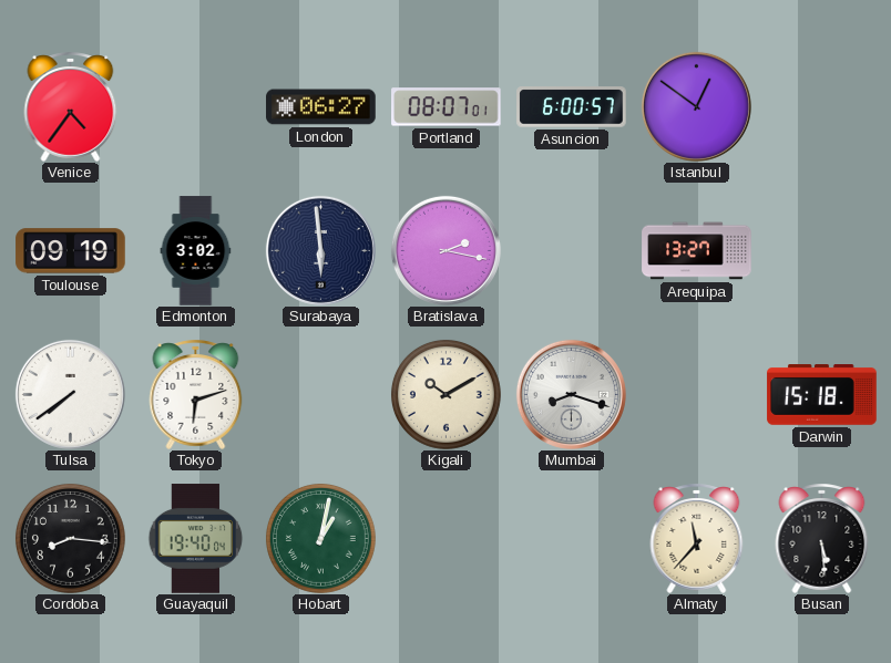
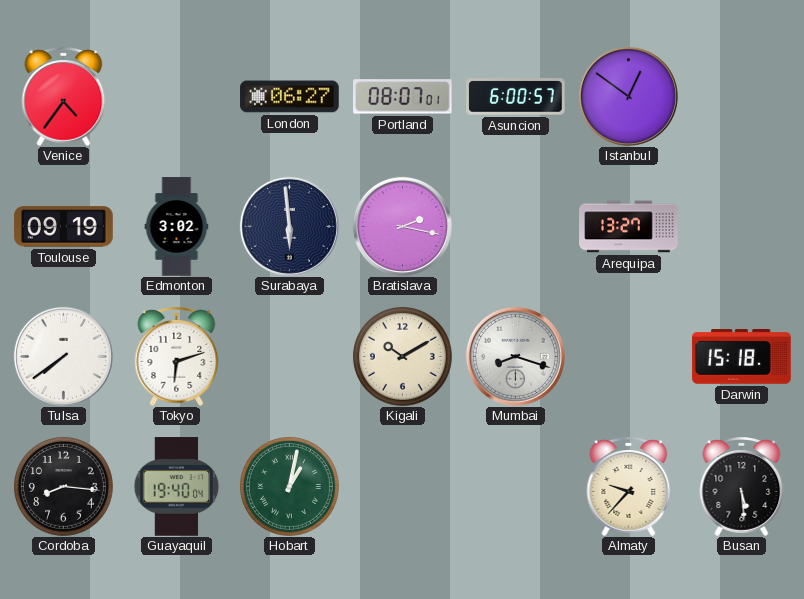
Almaty: 11:37 -> 9:37
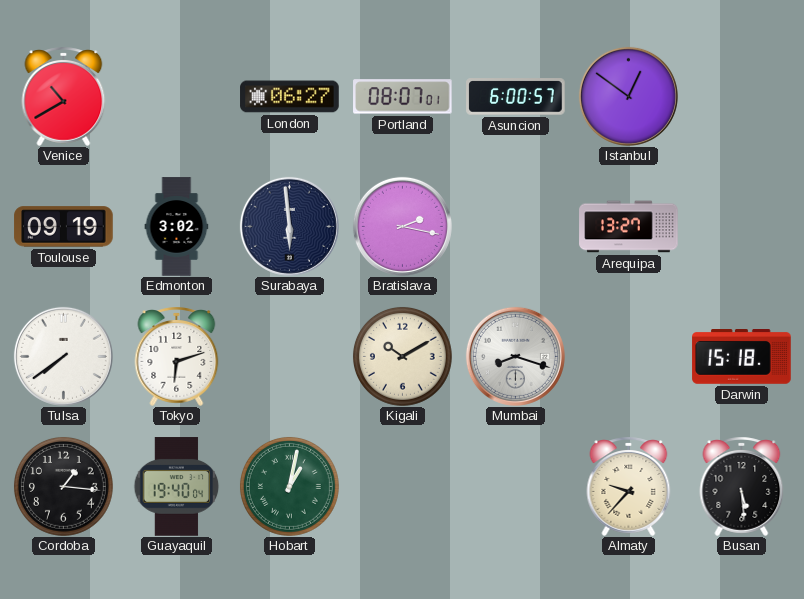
Venice: 4:36 -> 10:40
Cordoba: 8:16 -> 1:16
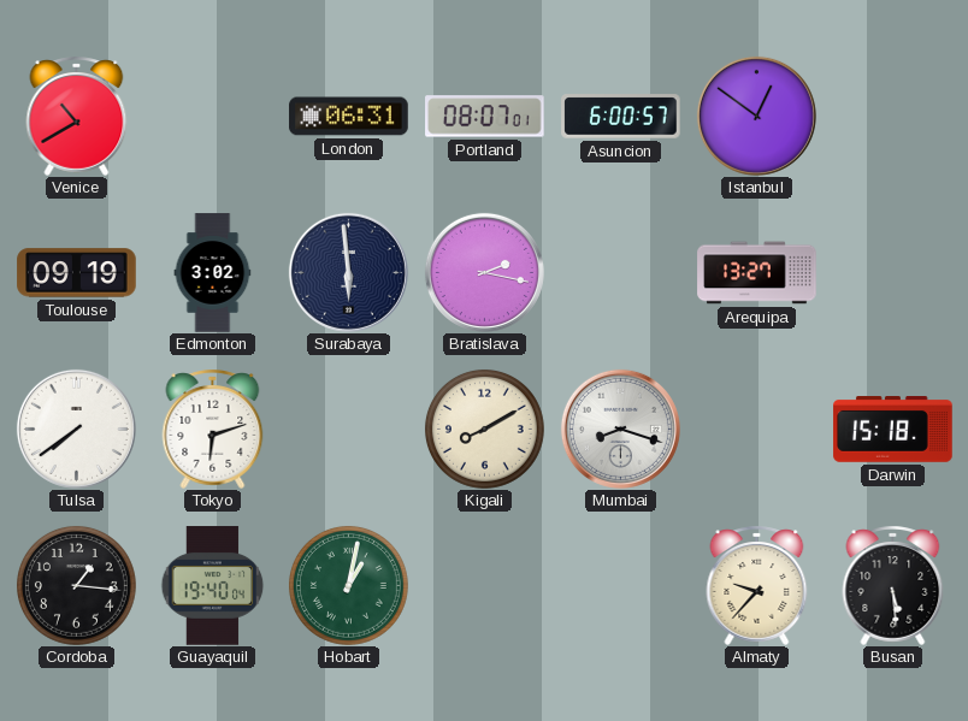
London: 06:27 -> 06:31
Kigali: 10:10 -> 8:10
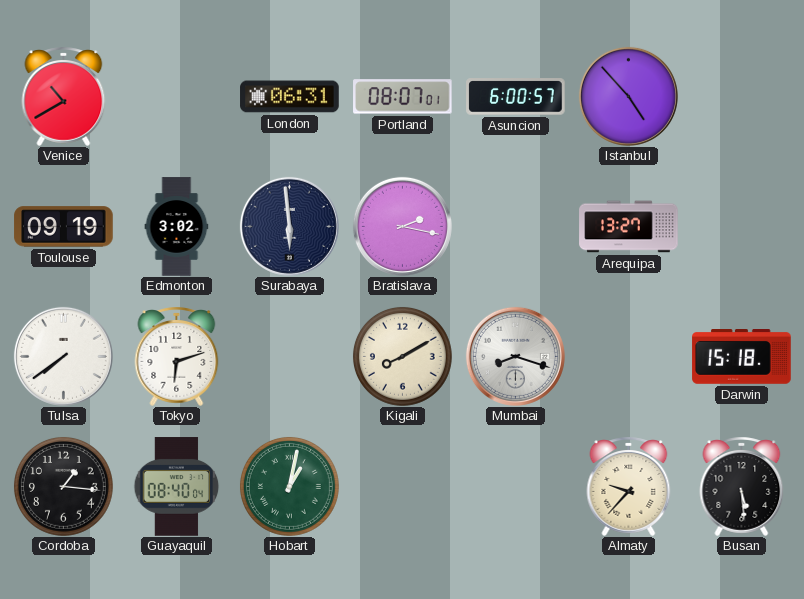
Istanbul: 12:51 -> 4:53
Guayaquil: 19:40 -> 08:40
